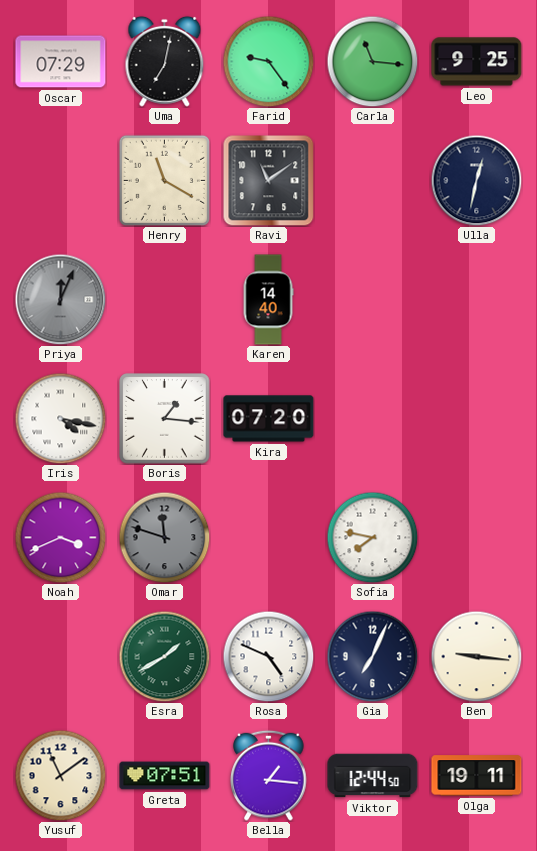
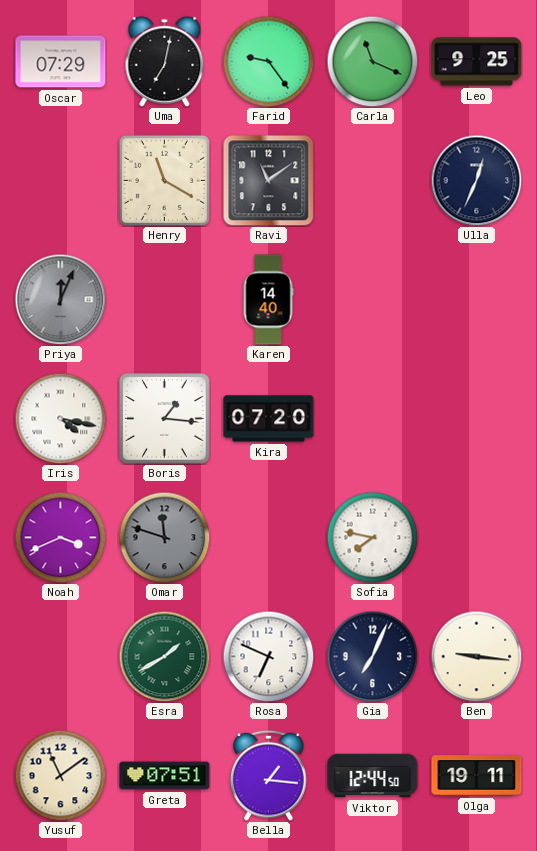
Carla: 11:16 -> 11:19
Ulla: 12:32 -> 12:34
Rosa: 4:49 -> 6:49
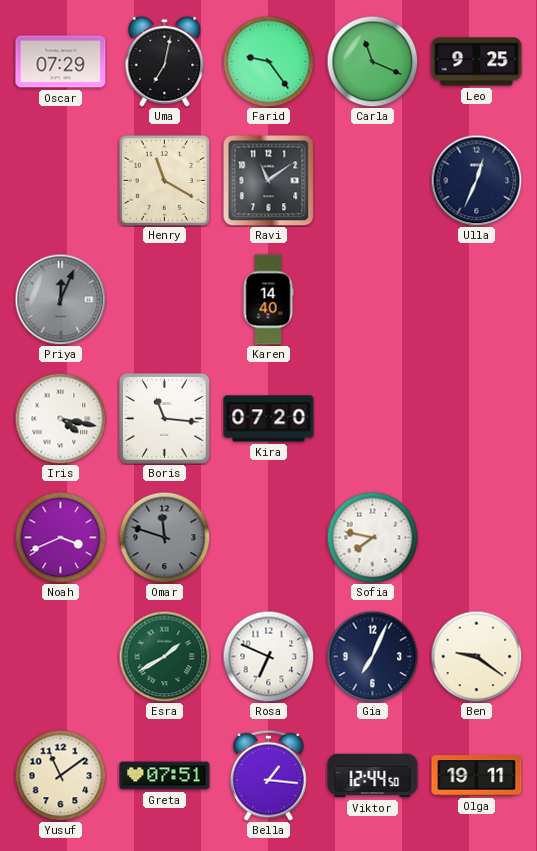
Boris: 1:16 -> 11:16
Ben: 9:16 -> 9:21
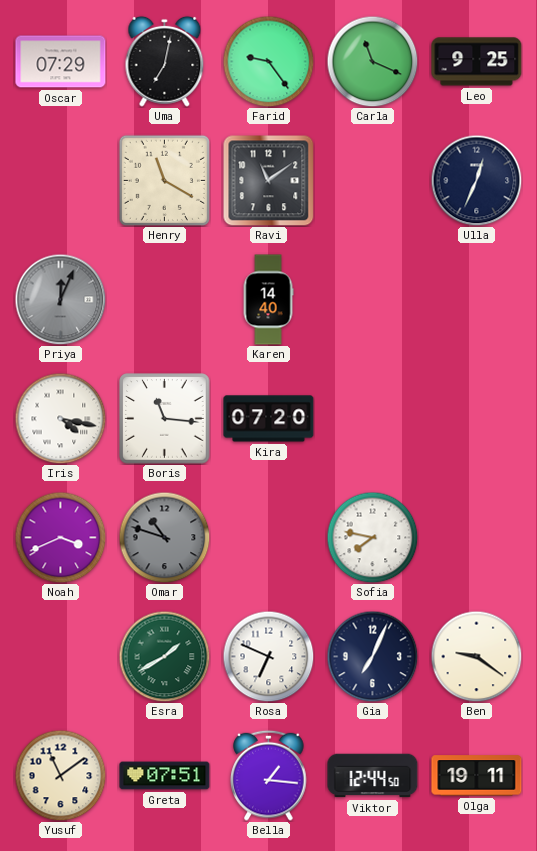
Omar: 11:48 -> 10:48
